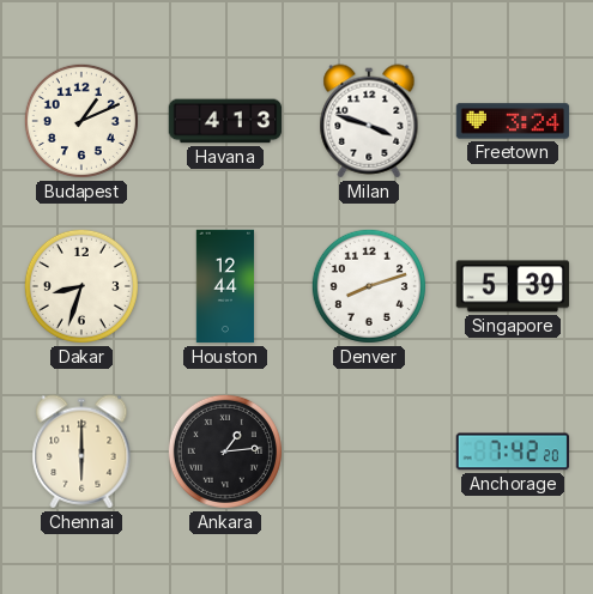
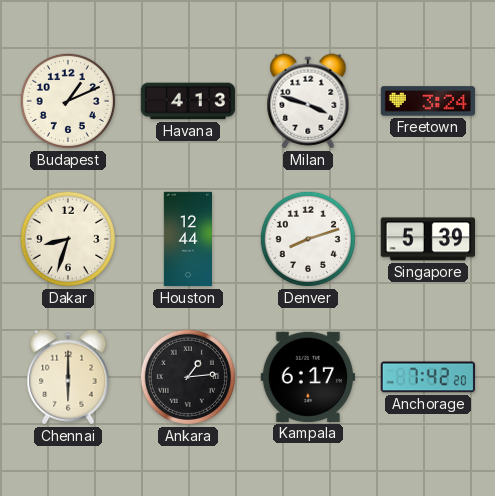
Kampala: none -> 6:17
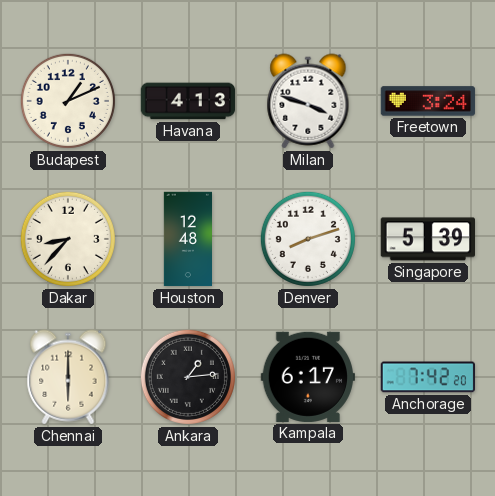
Dakar: 8:33 -> 8:37
Houston: 12:44 -> 12:48
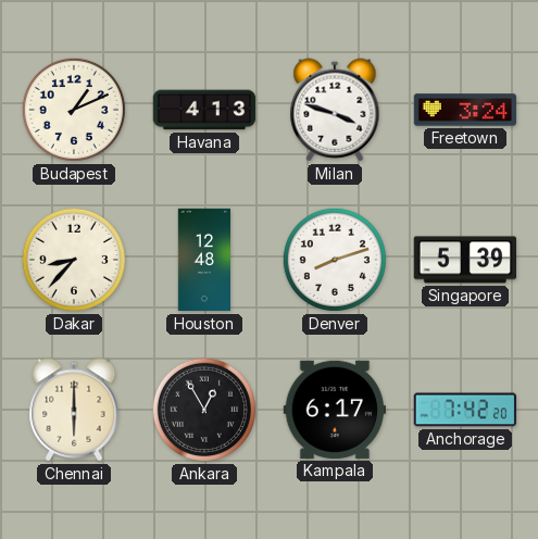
Ankara: 1:14 -> 12:55
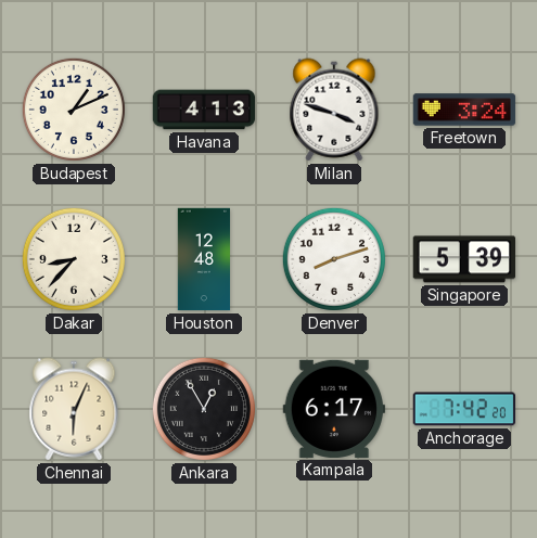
Chennai: 6:00 -> 6:04
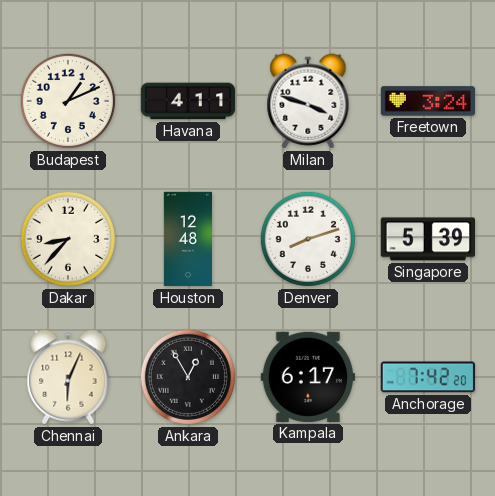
Havana: 4:13 -> 4:11
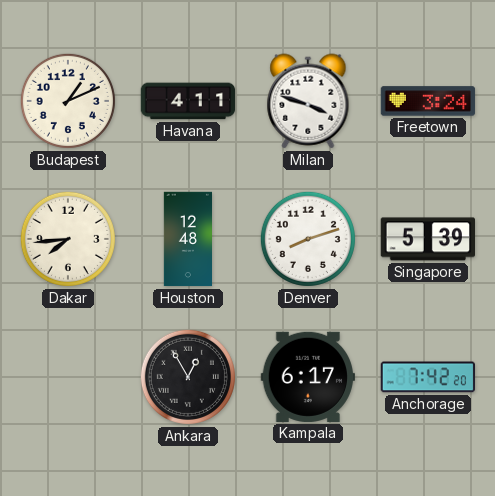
Dakar: 8:37 -> 7:44
Chennai: 6:04 -> none
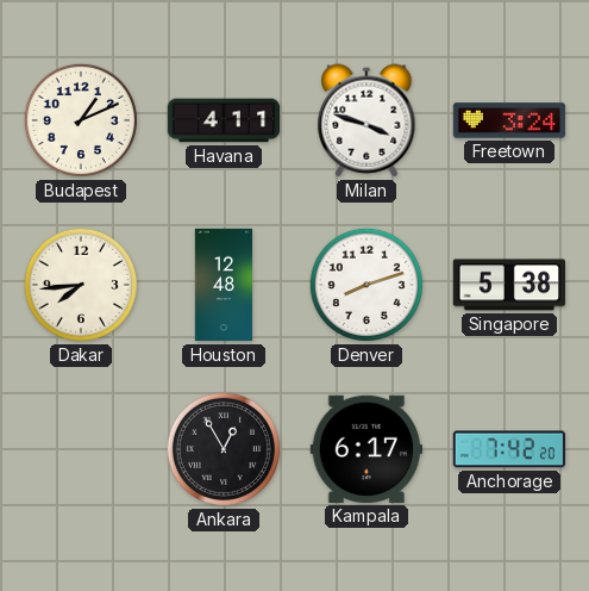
Singapore: 5:39 -> 5:38
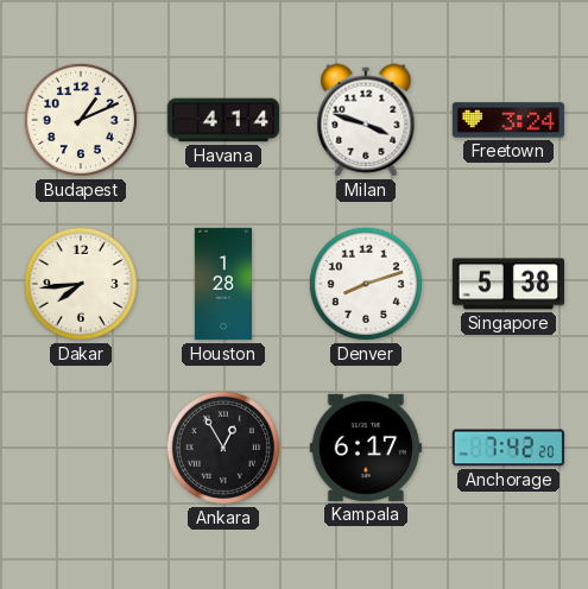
Havana: 4:11 -> 4:14
Houston: 12:48 -> 1:28
